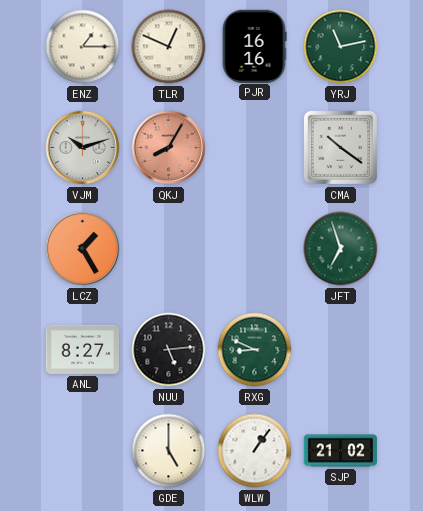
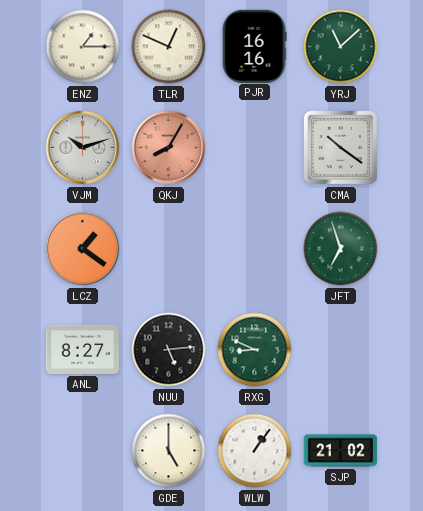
YRJ: 11:13 -> 11:08
LCZ: 1:25 -> 1:21
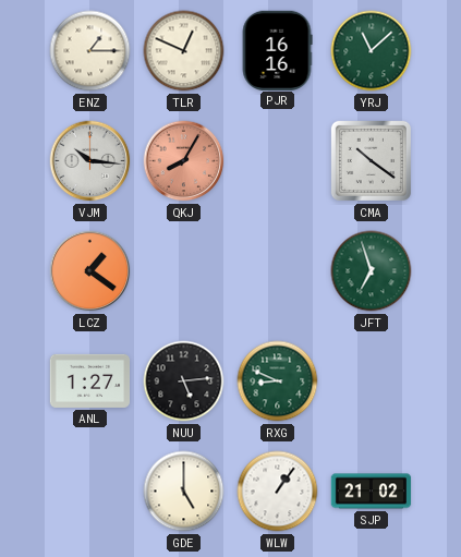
VJM: 10:12 -> 10:16
ANL: 8:27 -> 1:27
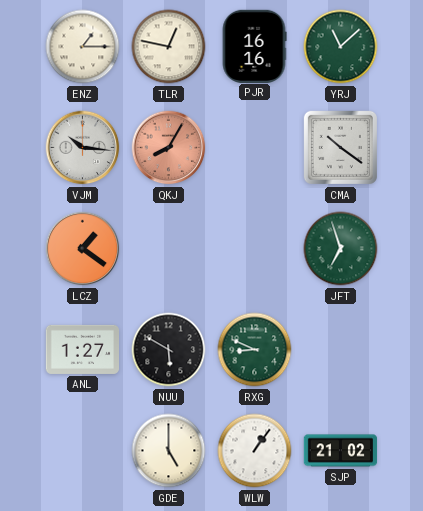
TLR: 12:49 -> 12:47
NUU: 5:14 -> 5:50
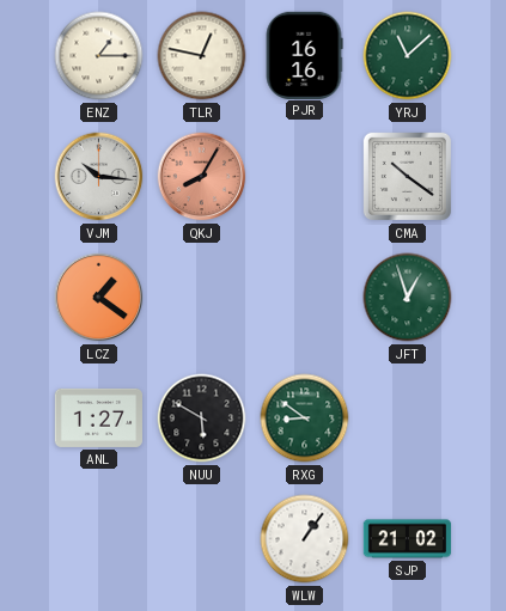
JFT: 6:57 -> 12:57
RXG: 8:49 -> 8:51
GDE: 5:00 -> none
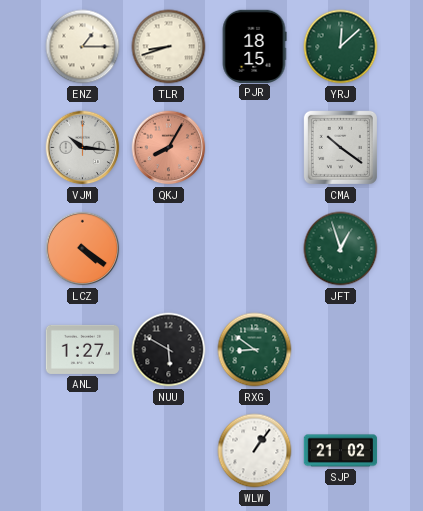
TLR: 12:47 -> 8:42
PJR: 16:16 -> 18:15
YRJ: 11:08 -> 12:08
LCZ: 1:21 -> 4:21
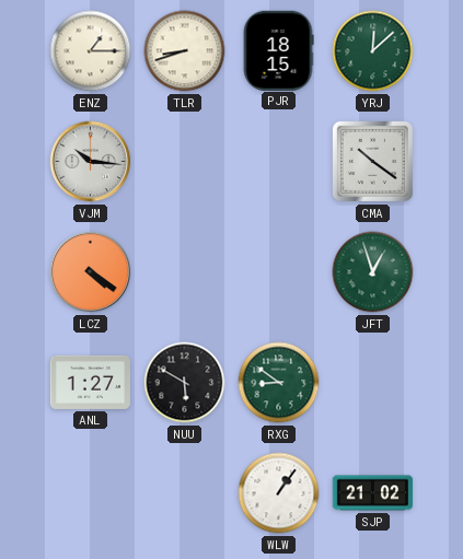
QKJ: 8:05 -> none
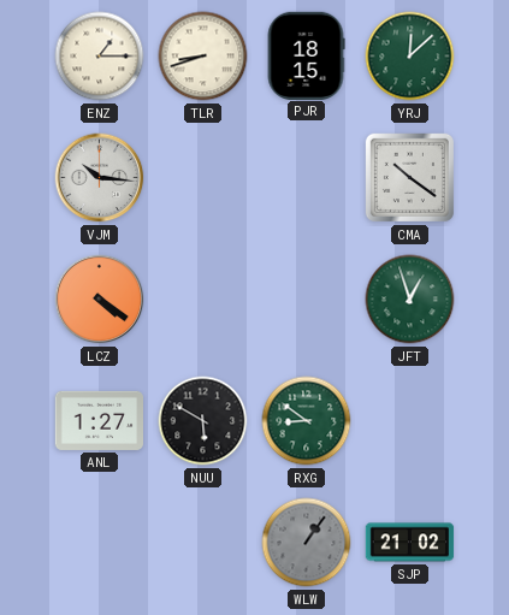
WLW dial: white -> grey
